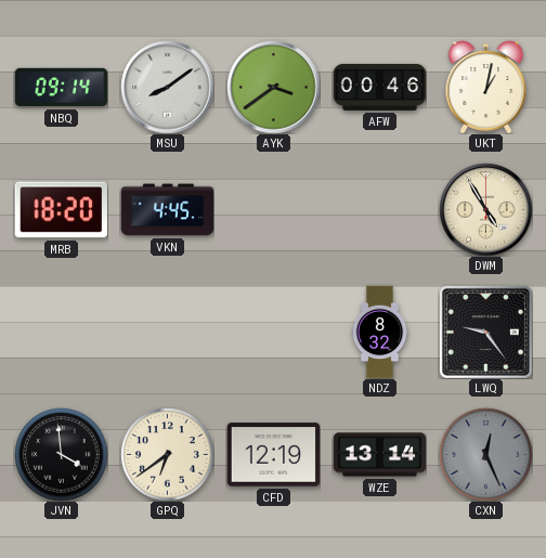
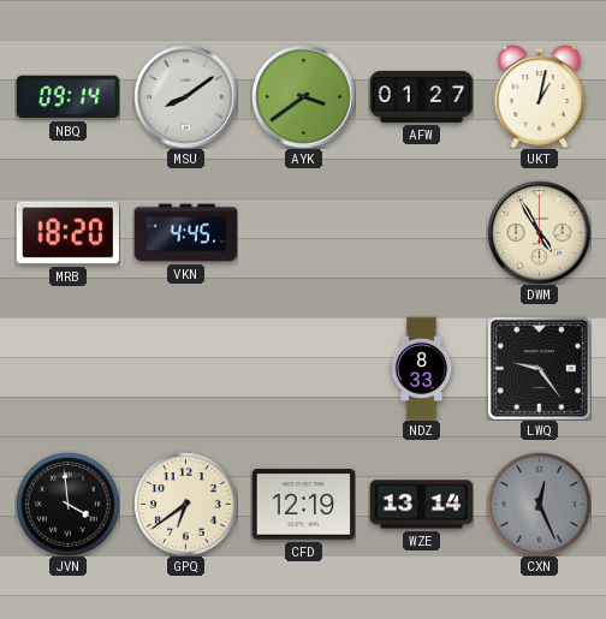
AFW: 00:46 -> 01:27
NDZ: 8:32 -> 8:33
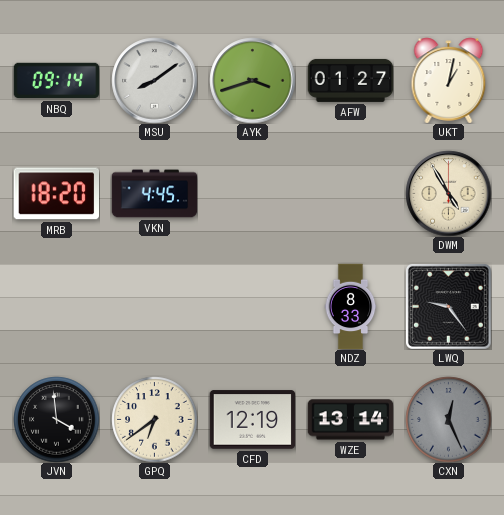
AYK: 3:39 -> 3:42
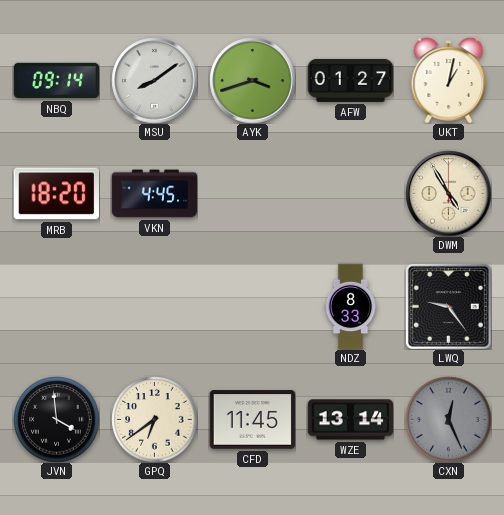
CFD: 12:19 -> 11:45
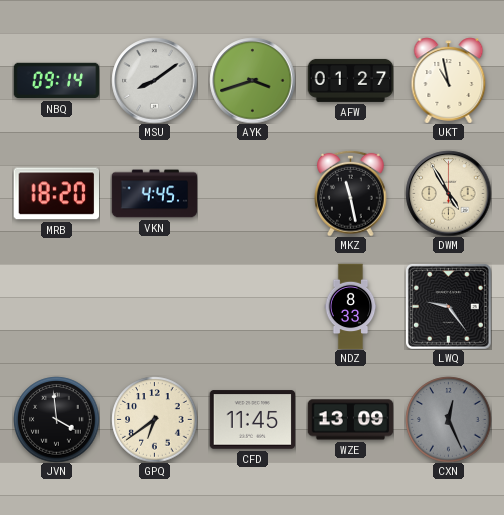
UKT: 1:02 -> 10:58
MKZ: none -> 11:28
WZE: 13:14 -> 13:09
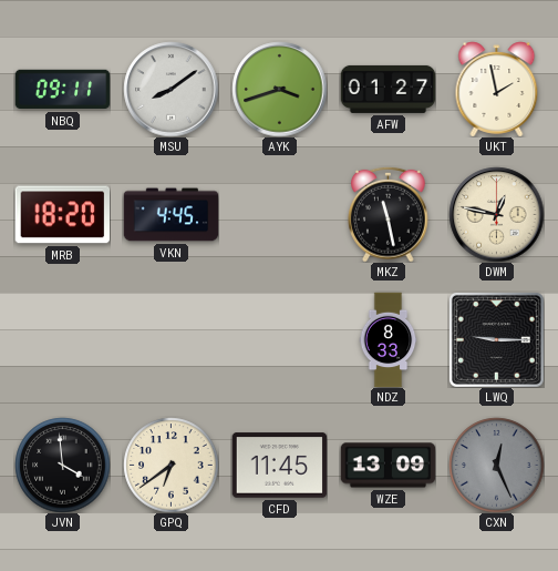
NBQ: 09:14 -> 09:11
UKT: 10:58 -> 1:58
DWM: 4:55 -> 12:47
LWQ: 9:24 -> 9:15
